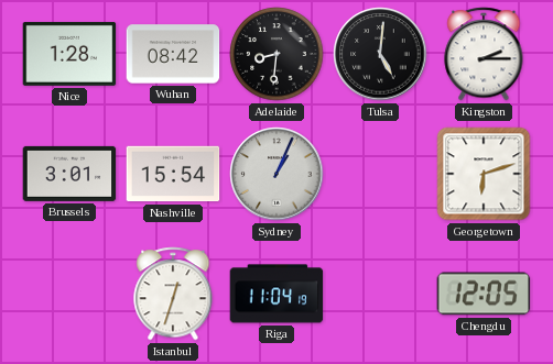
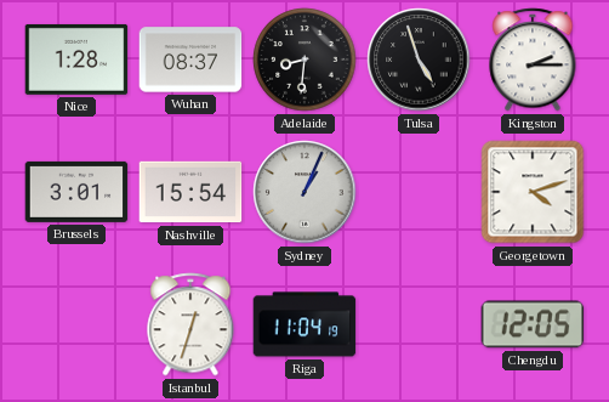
Wuhan: 08:42 -> 08:37
Tulsa: 5:01 -> 4:57
Georgetown: 6:12 -> 4:12
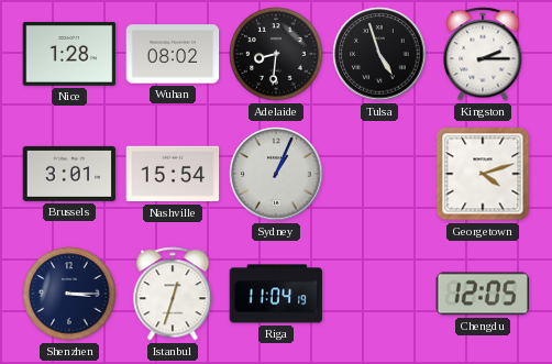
Wuhan: 08:37 -> 08:02
Shenzhen: none -> 3:15
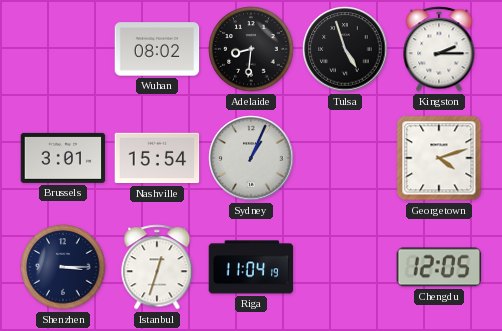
Nice: 1:28 -> none
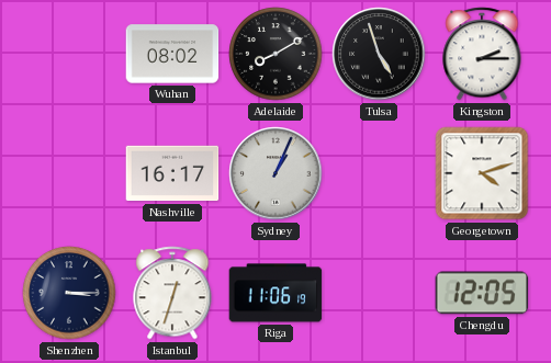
Adelaide: 8:31 -> 8:10
Brussels: 3:01 -> none
Nashville: 15:54 -> 16:17
Riga: 11:04 -> 11:06
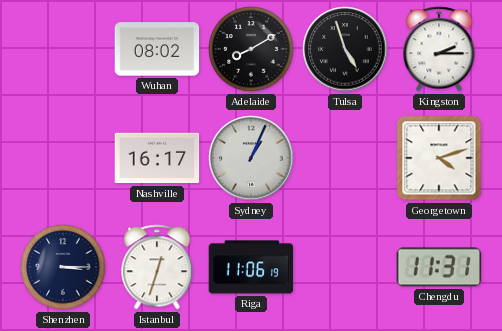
Chengdu: 12:05 -> 11:31
